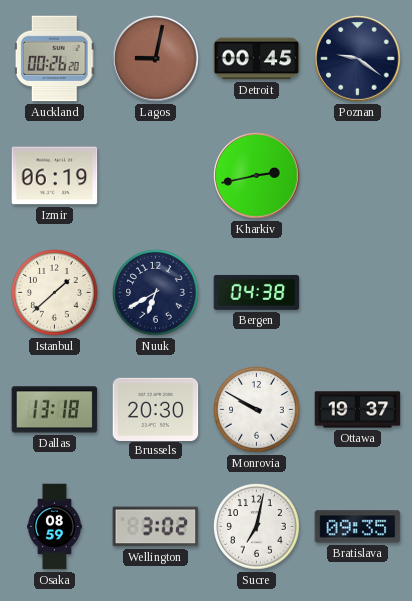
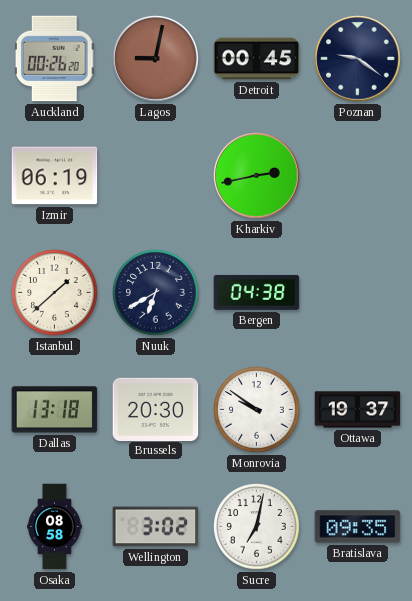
Monrovia: 9:50 -> 9:51
Osaka: 08:59 -> 08:58
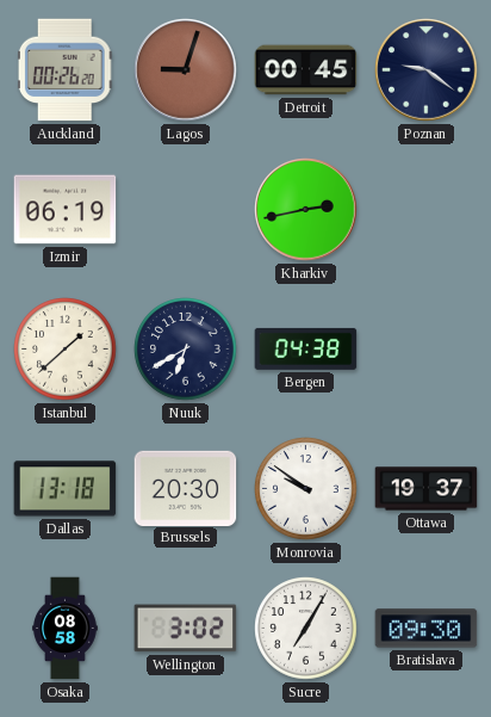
Lagos: 9:02 -> 9:03
Sucre: 7:02 -> 7:05
Bratislava: 09:35 -> 09:30
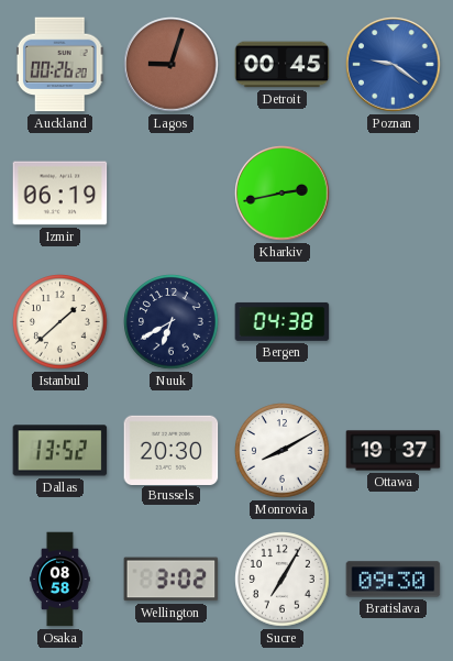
Poznan dial: navy -> blue
Dallas: 13:18 -> 13:52
Monrovia: 9:51 -> 8:10
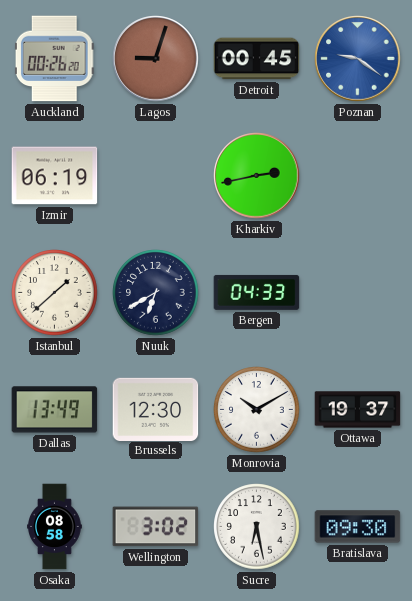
Bergen: 04:38 -> 04:33
Dallas: 13:52 -> 13:49
Brussels: 20:30 -> 12:30
Monrovia: 8:10 -> 10:10
Sucre: 7:05 -> 6:28
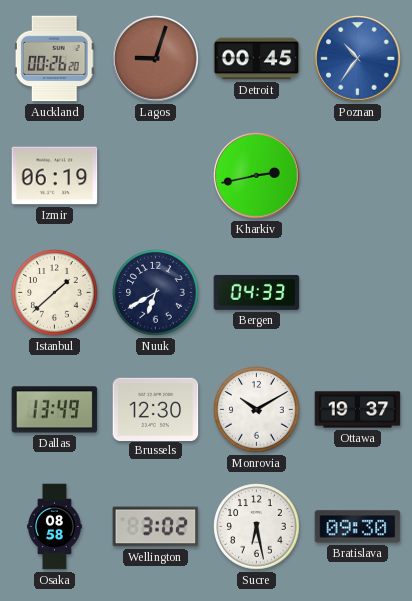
Poznan: 9:21 -> 10:36
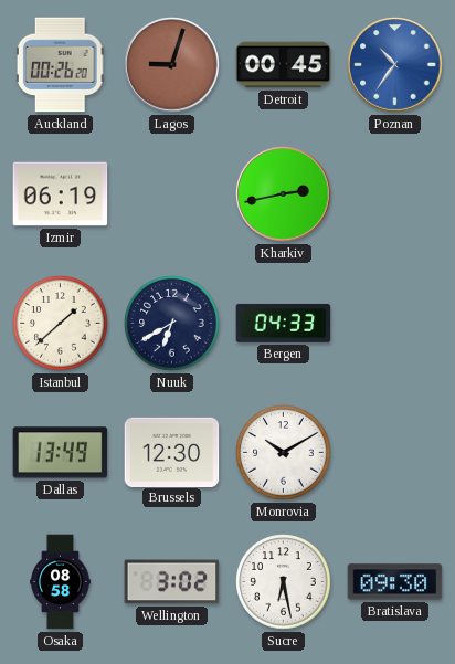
Ottawa: 19:37 -> none
